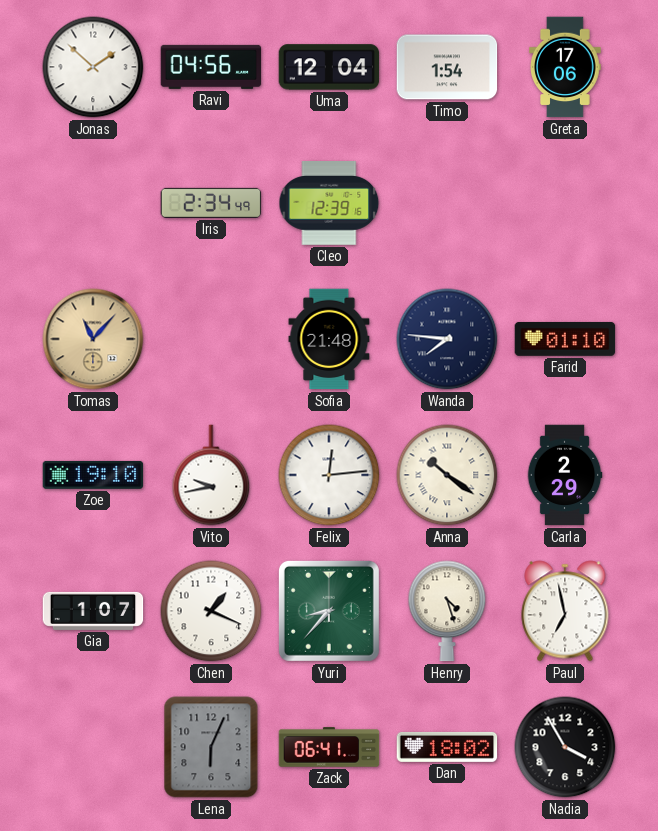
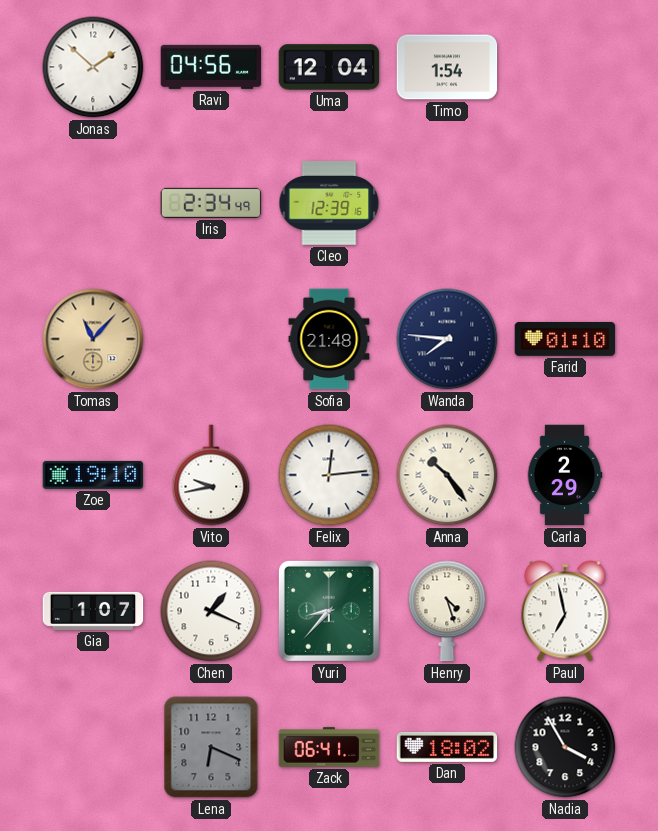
Greta: 17:06 -> none
Anna: 10:21 -> 10:24
Lena: 6:04 -> 6:19
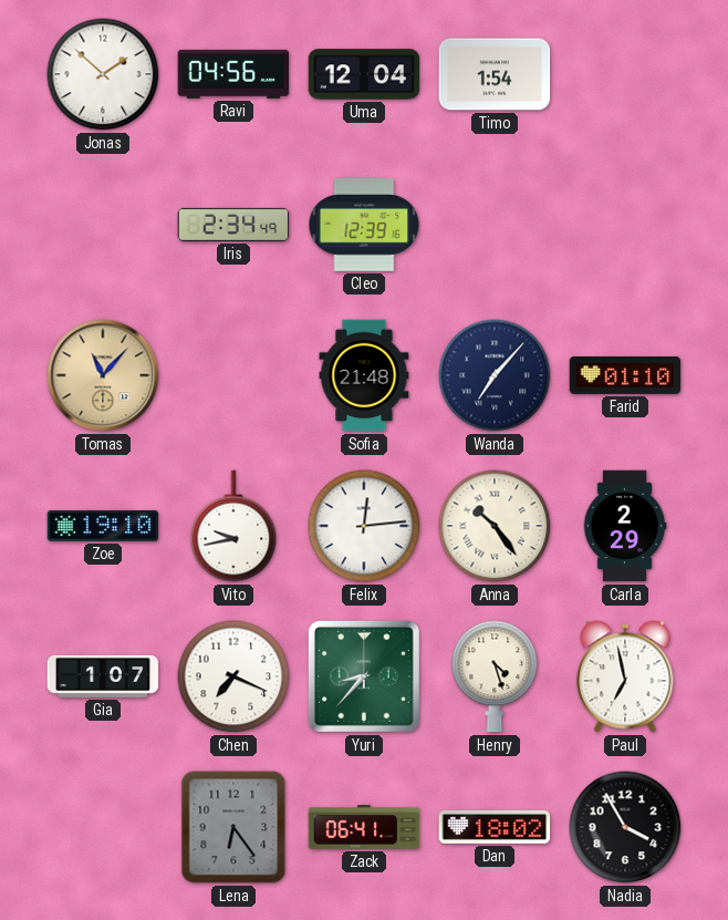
Wanda: 7:46 -> 7:07
Chen: 1:19 -> 7:19
Lena: 6:19 -> 6:24
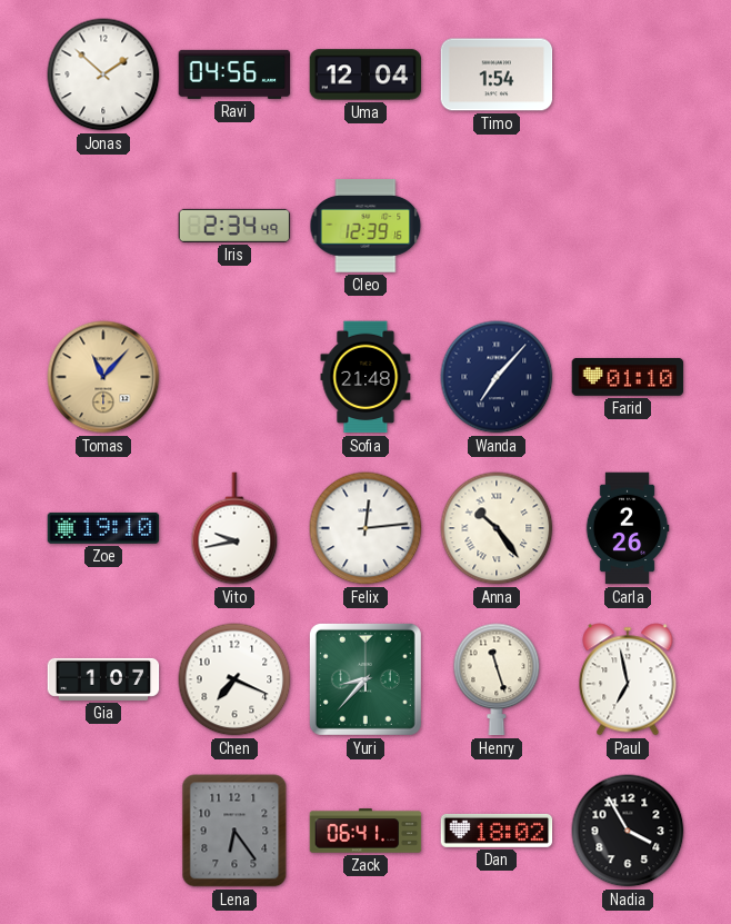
Carla: 2:29 -> 2:26
Henry: 4:27 -> 11:27
